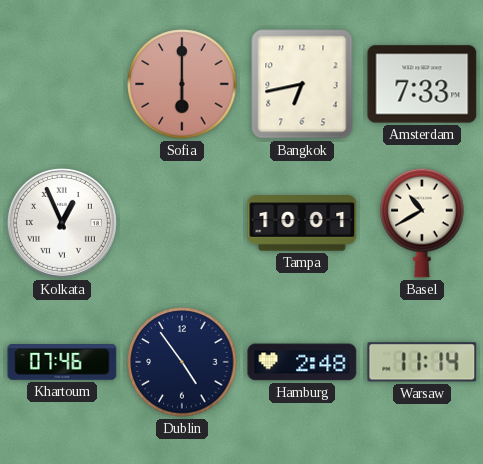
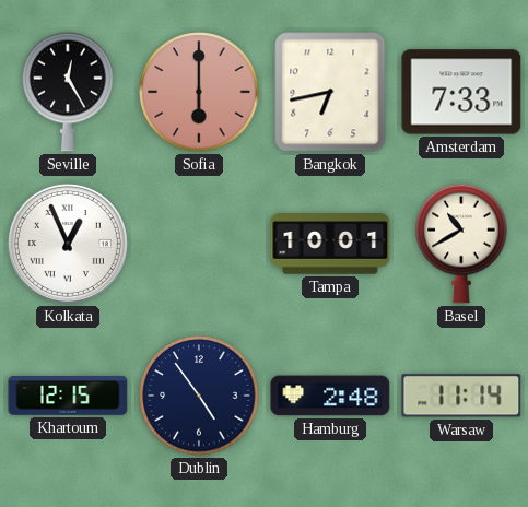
Seville: none -> 12:25
Khartoum: 07:46 -> 12:15
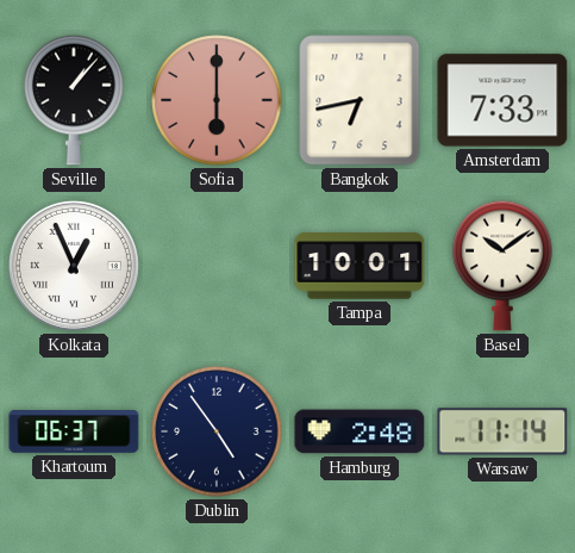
Seville: 12:25 -> 1:07
Basel: 10:40 -> 10:09
Khartoum: 12:15 -> 06:37
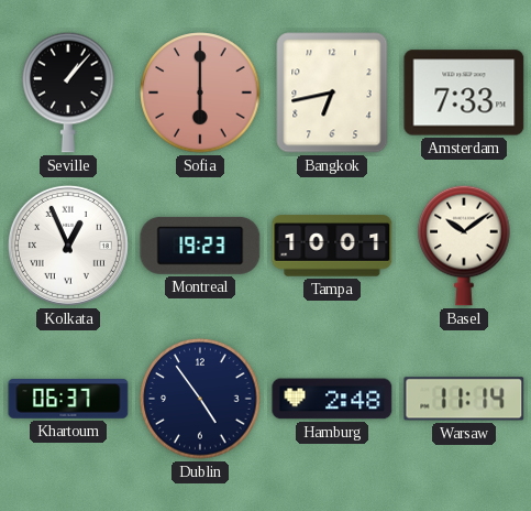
Montreal: none -> 19:23
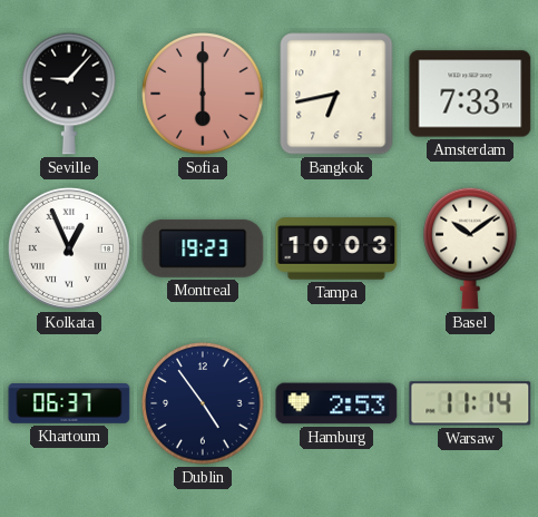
Seville: 1:07 -> 9:07
Tampa: 10:01 -> 10:03
Hamburg: 2:48 -> 2:53
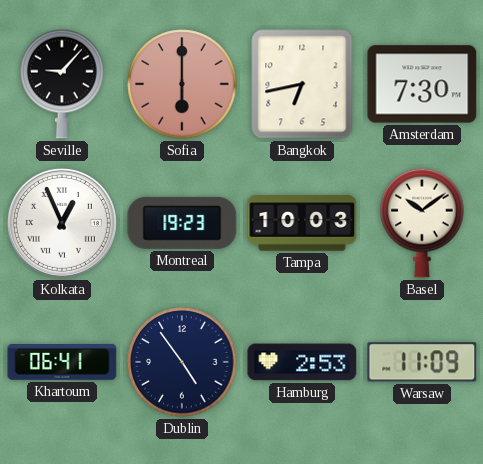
Amsterdam: 7:33 -> 7:30
Khartoum: 06:37 -> 06:41
Warsaw: 11:14 -> 11:09
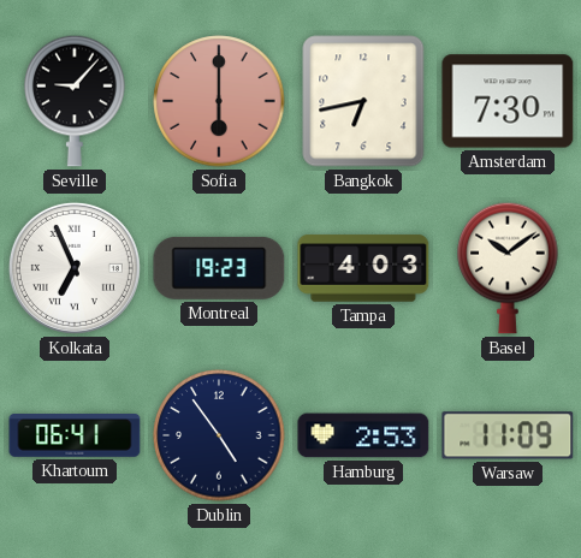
Kolkata: 12:56 -> 6:56
Tampa: 10:03 -> 4:03
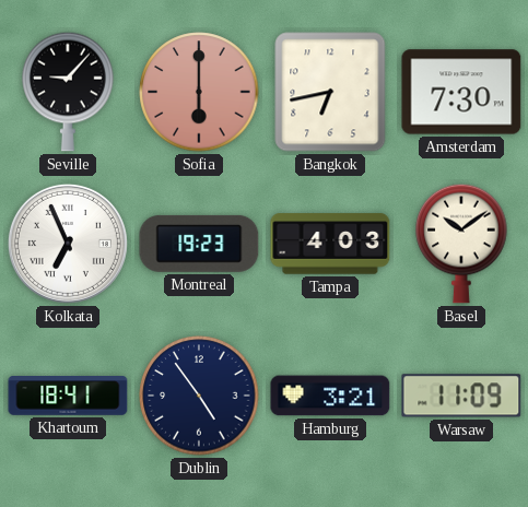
Khartoum: 06:41 -> 18:41
Hamburg: 2:53 -> 3:21
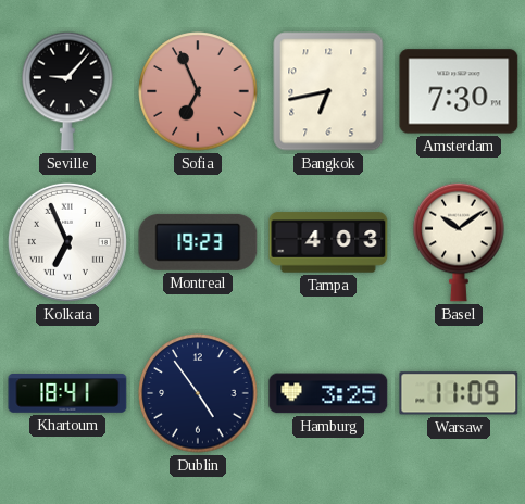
Sofia: 6:00 -> 6:56
Hamburg: 3:21 -> 3:25
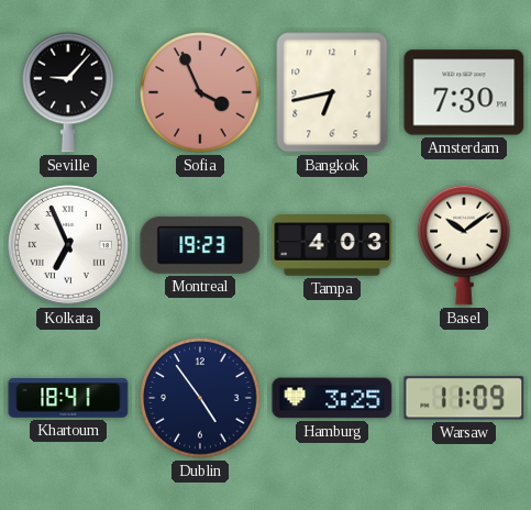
Sofia: 6:56 -> 3:56
